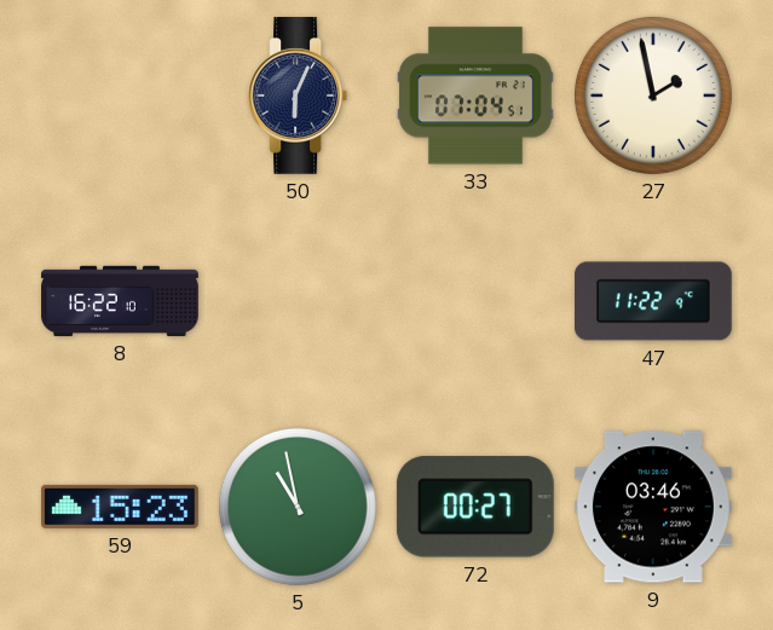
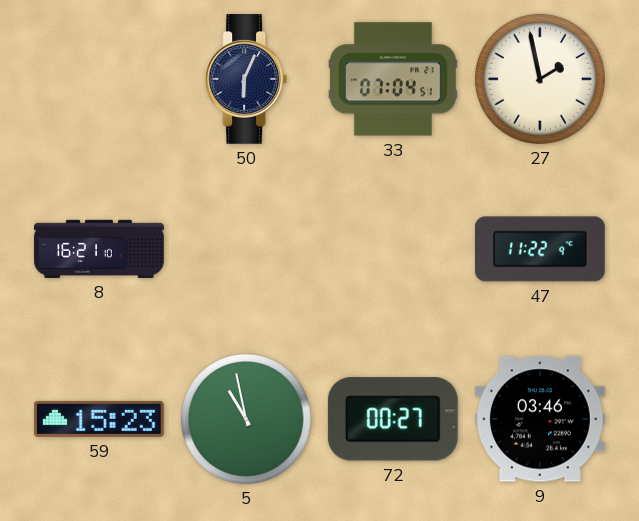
8: 16:22 -> 16:21
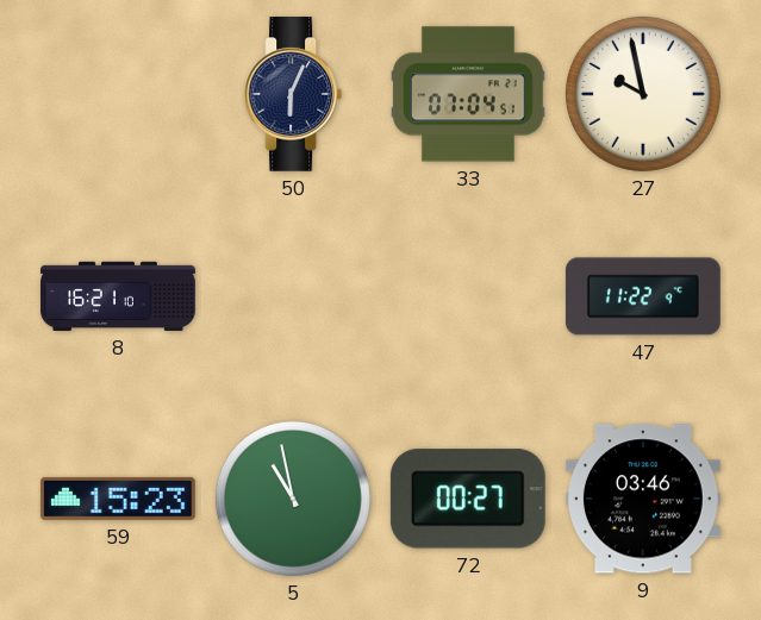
27: 1:58 -> 9:58
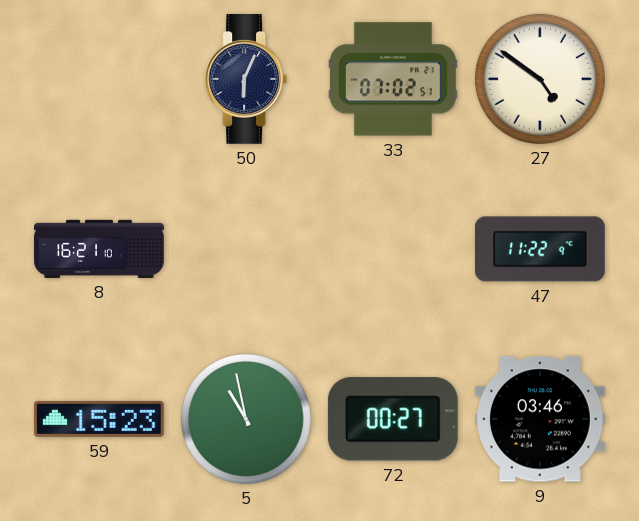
33: 07:04 -> 07:02
27: 9:58 -> 4:51
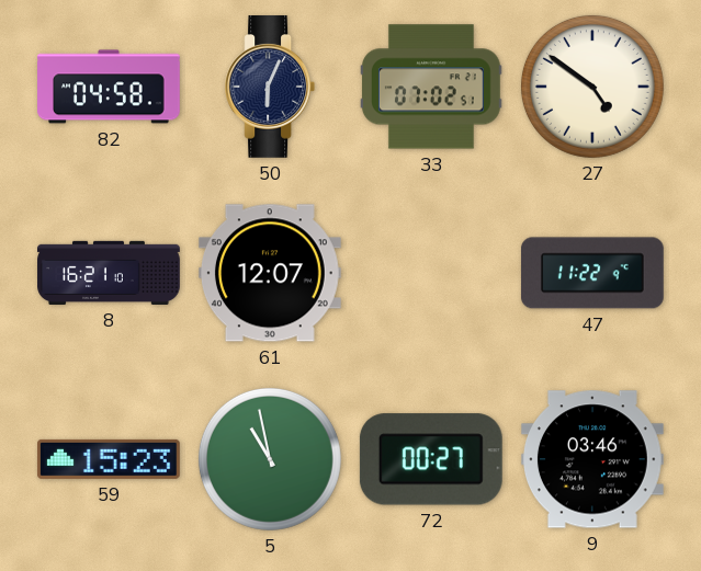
82: none -> 04:58
61: none -> 12:07
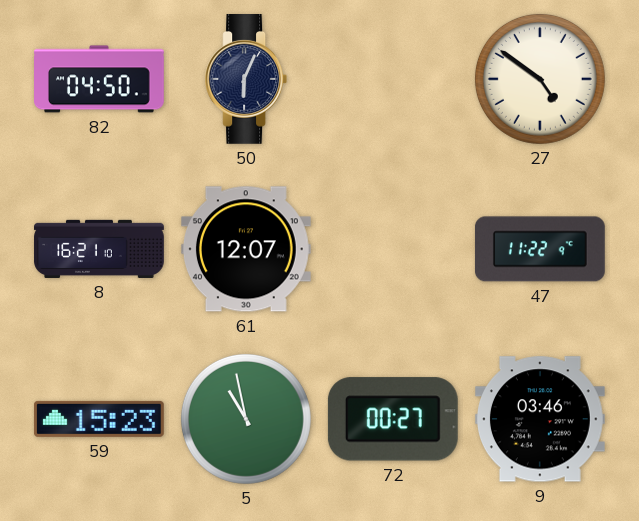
82: 04:58 -> 04:50
33: 07:02 -> none
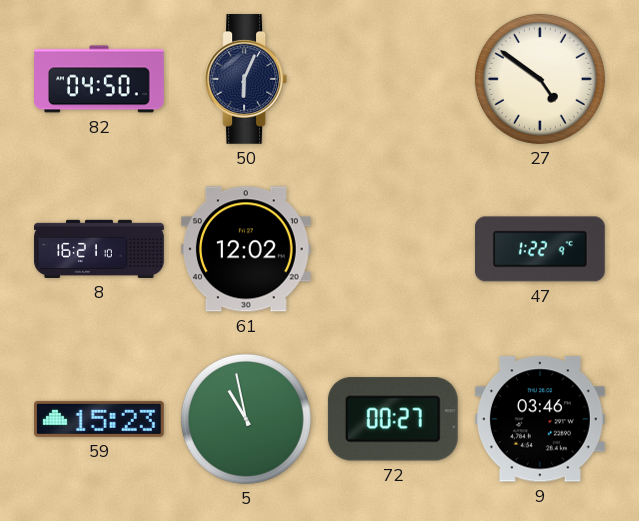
61: 12:07 -> 12:02
47: 11:22 -> 1:22
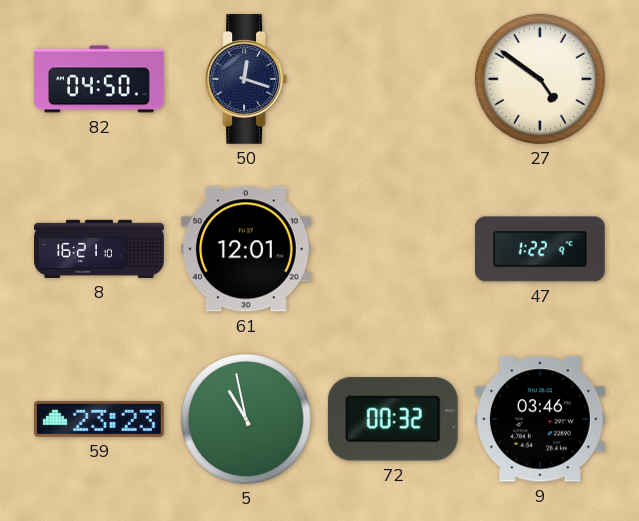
50: 6:04 -> 12:18
61: 12:02 -> 12:01
59: 15:23 -> 23:23
72: 00:27 -> 00:32
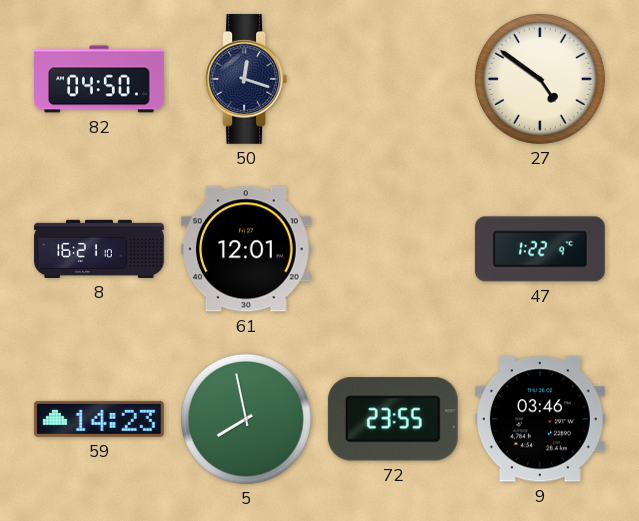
59: 23:23 -> 14:23
5: 10:58 -> 7:58
72: 00:32 -> 23:55
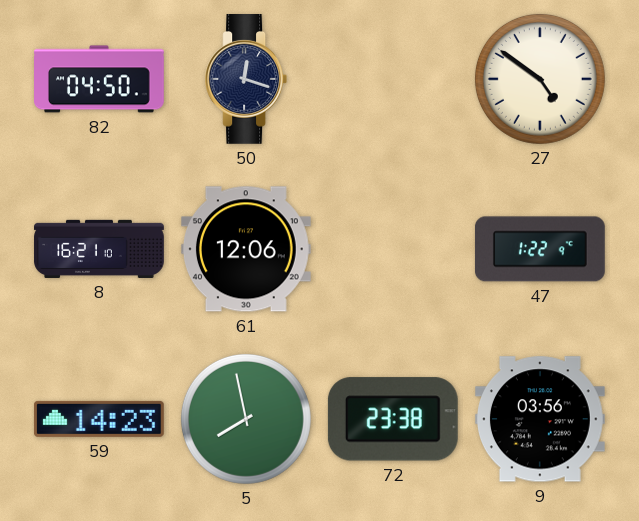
61: 12:01 -> 12:06
72: 23:55 -> 23:38
9: 03:46 -> 03:56
